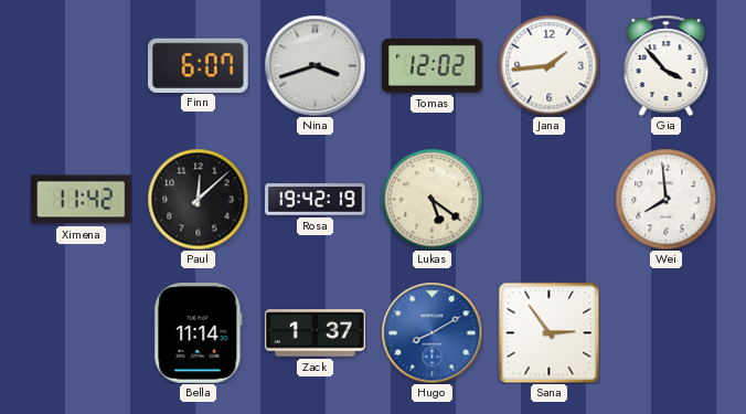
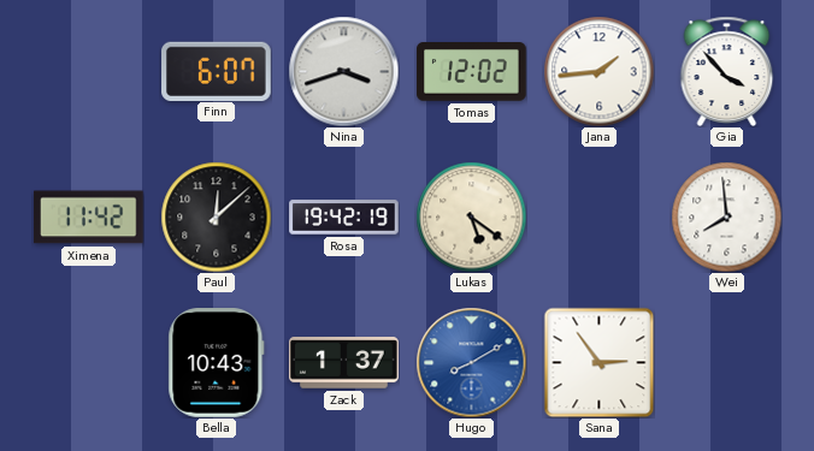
Bella: 11:14 -> 10:43
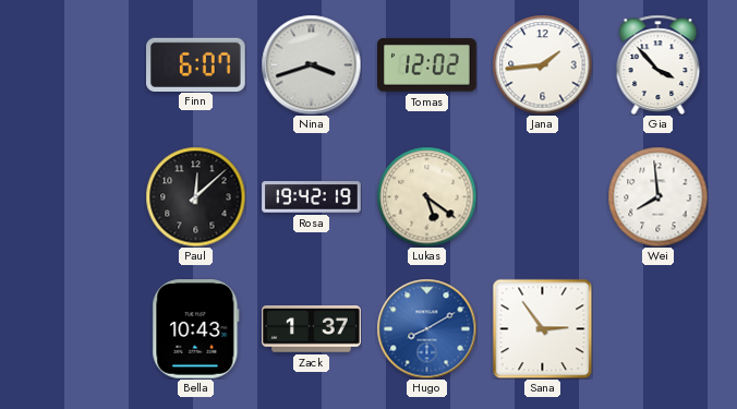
Ximena: 11:42 -> none
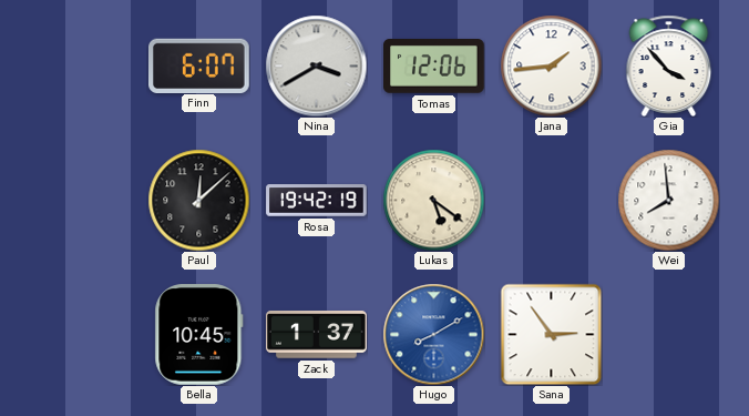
Nina: 3:42 -> 3:40
Tomas: 12:02 -> 12:06
Bella: 10:43 -> 10:45
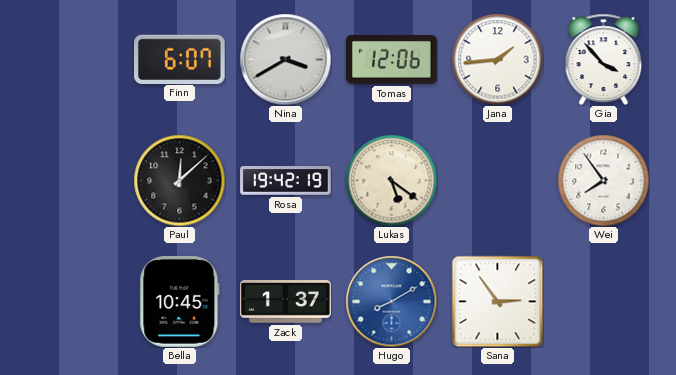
Wei: 7:59 -> 7:54
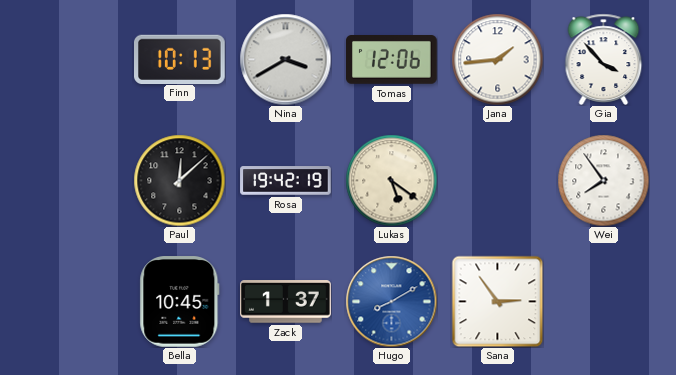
Finn: 6:07 -> 10:13
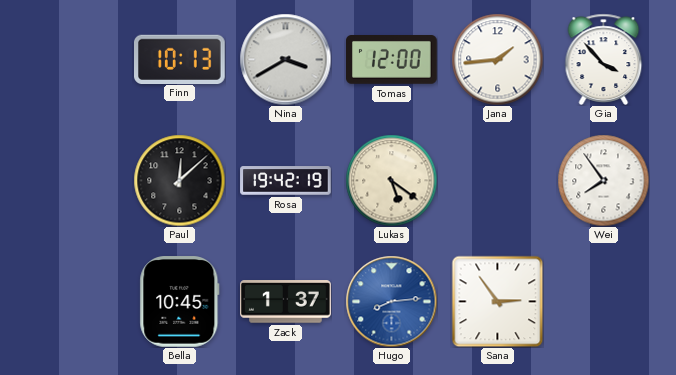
Tomas: 12:06 -> 12:00
Hugo: 8:10 -> 8:14
